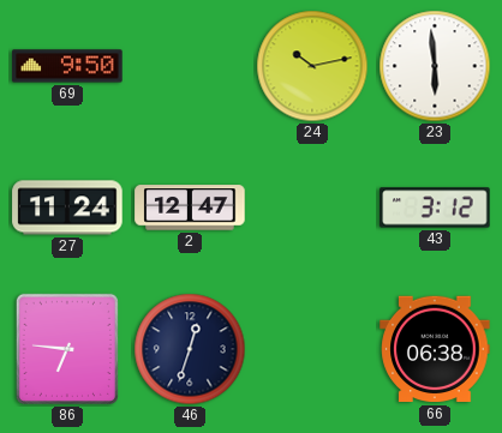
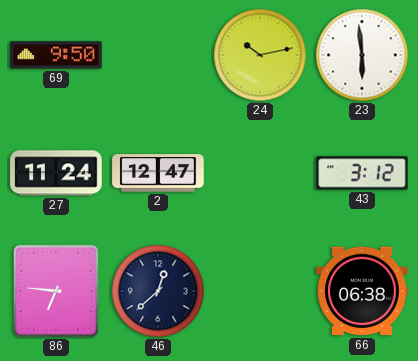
46: 12:33 -> 12:38
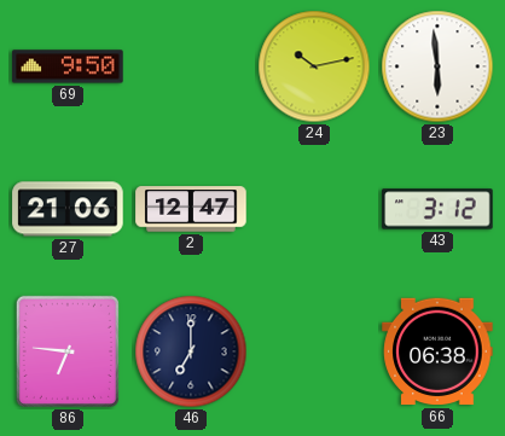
27: 11:24 -> 21:06
46: 12:38 -> 7:00
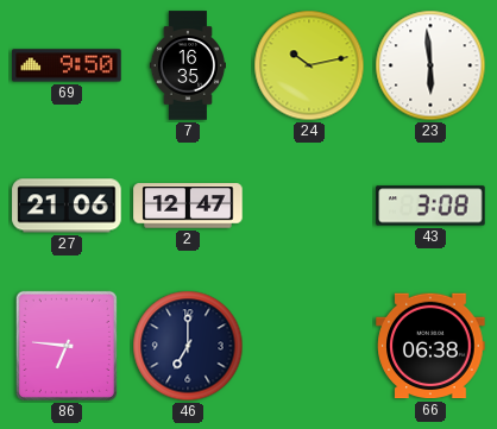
7: none -> 16:35
43: 3:12 -> 3:08
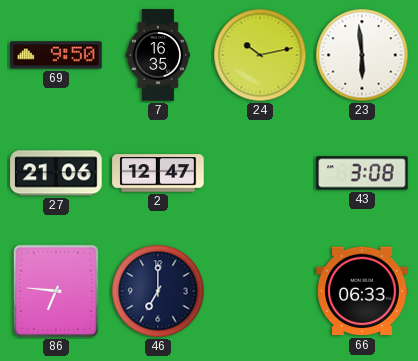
66: 06:38 -> 06:33
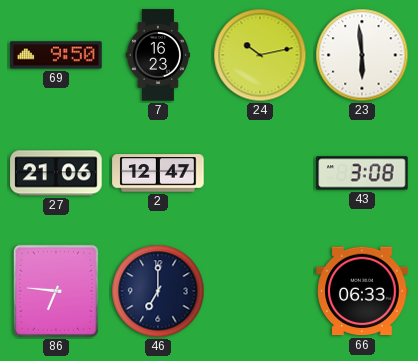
7: 16:35 -> 16:23
